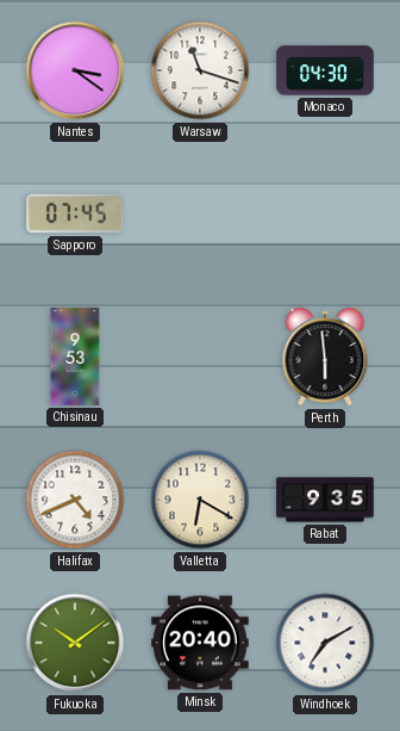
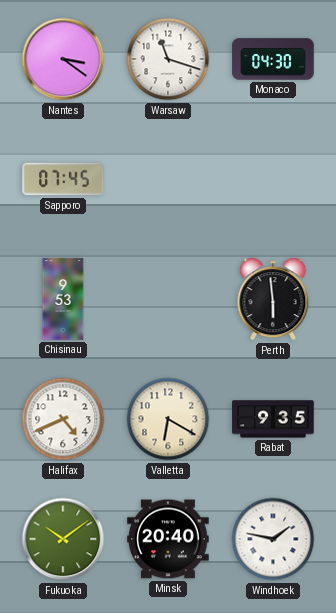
Windhoek: 7:10 -> 1:47
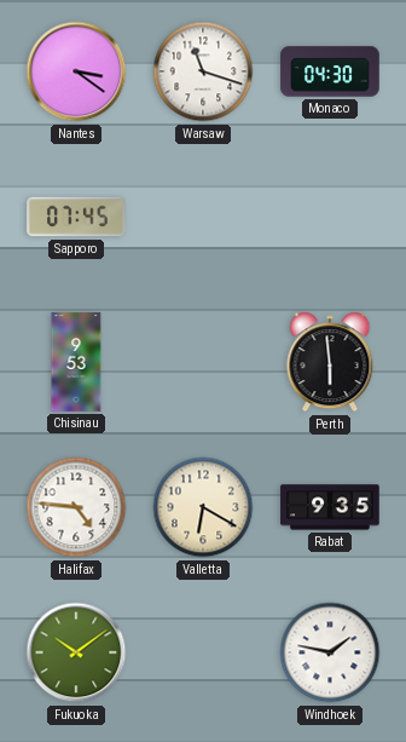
Halifax: 4:41 -> 4:46
Minsk: 20:40 -> none
